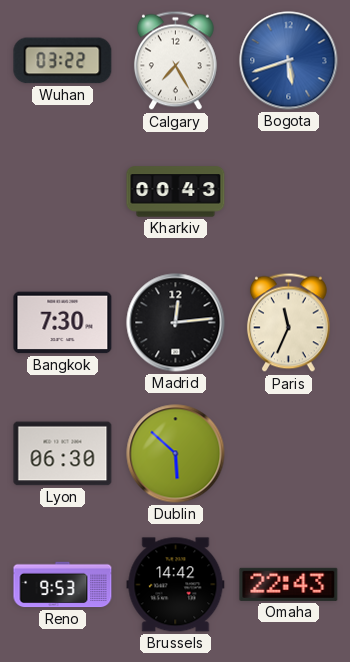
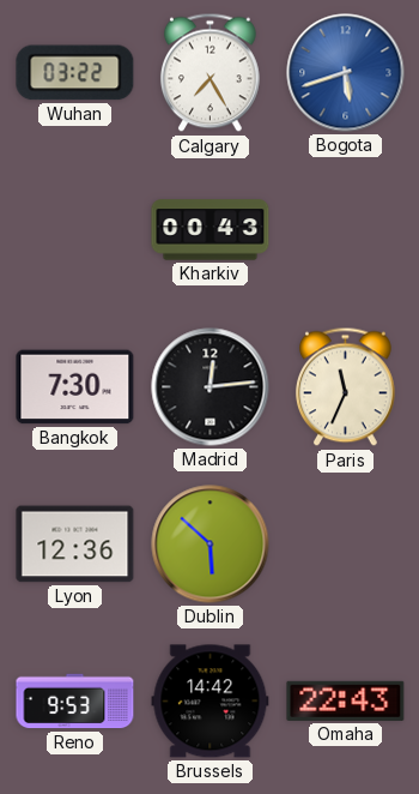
Lyon: 06:30 -> 12:36
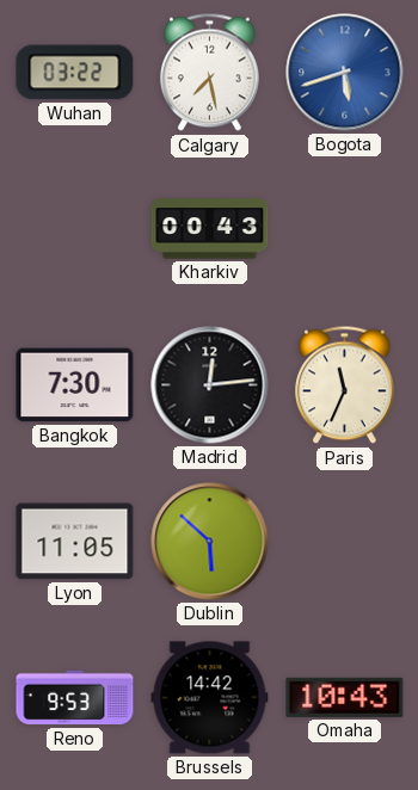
Calgary: 7:25 -> 7:28
Lyon: 12:36 -> 11:05
Omaha: 22:43 -> 10:43
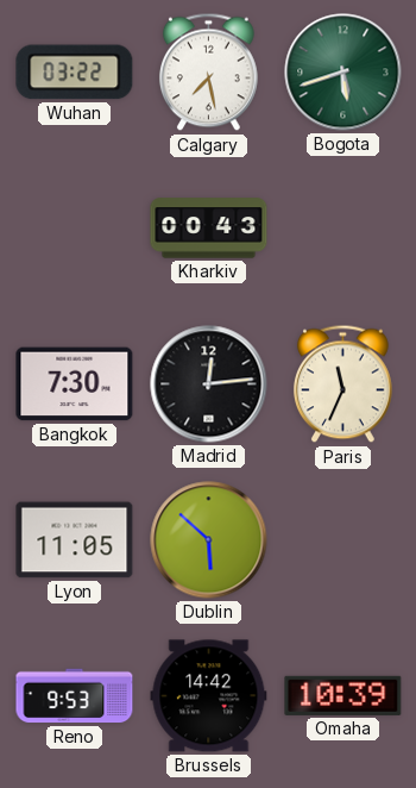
Bogota dial: blue -> green
Omaha: 10:43 -> 10:39
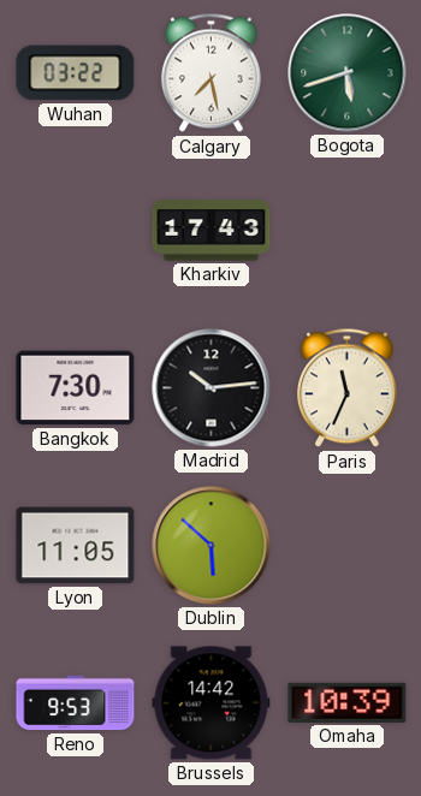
Kharkiv: 00:43 -> 17:43
Madrid: 12:14 -> 10:14
